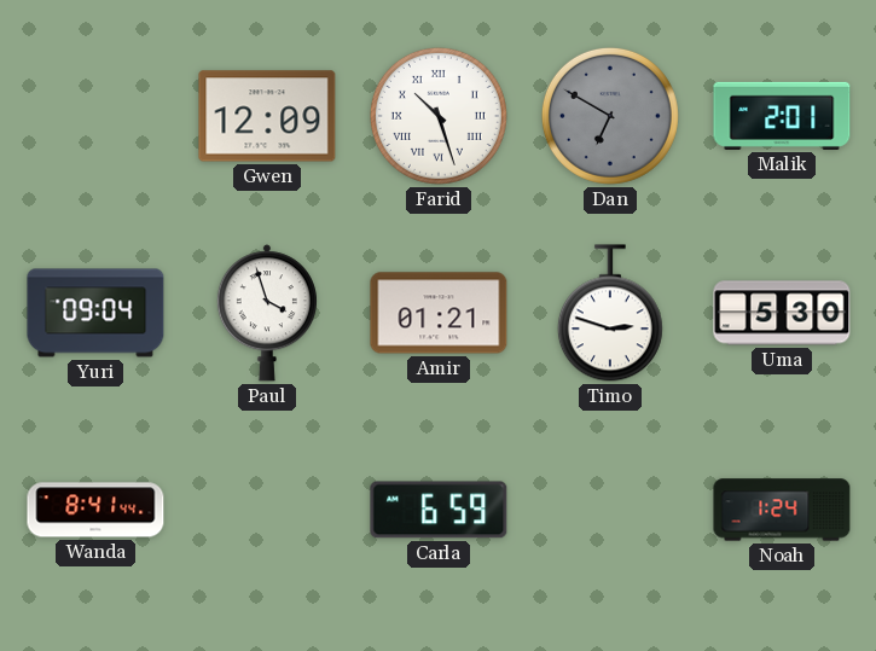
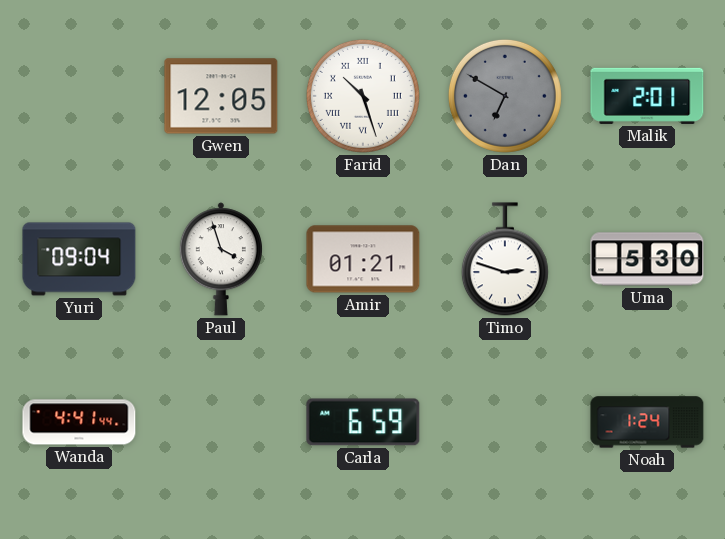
Gwen: 12:09 -> 12:05
Wanda: 8:41 -> 4:41
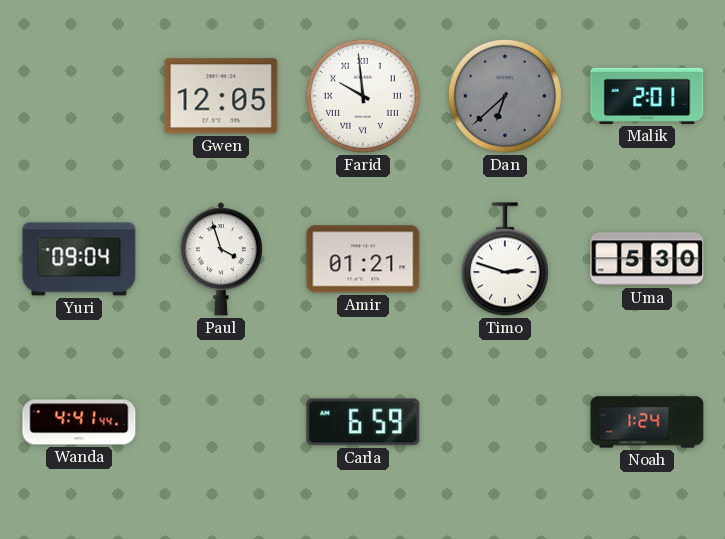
Farid: 10:27 -> 9:59
Dan: 6:50 -> 6:38
